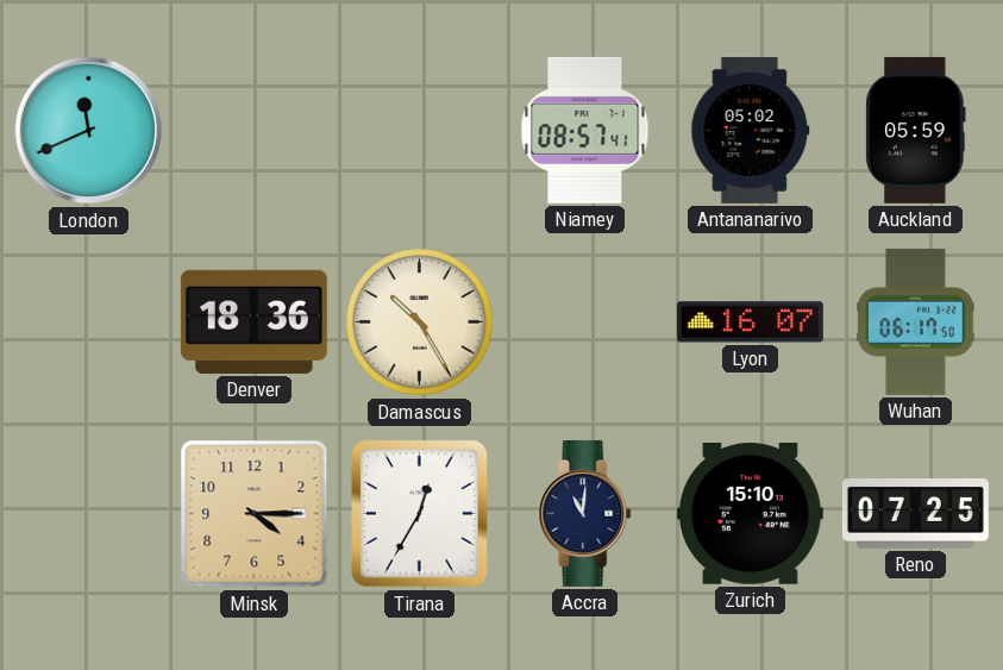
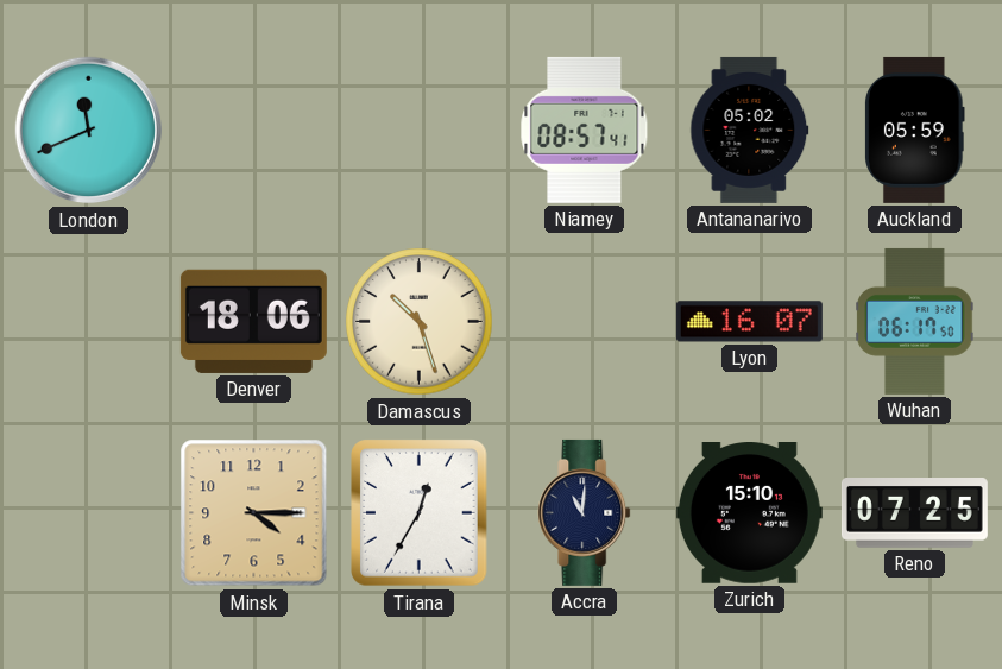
Denver: 18:36 -> 18:06
Damascus: 10:25 -> 10:27
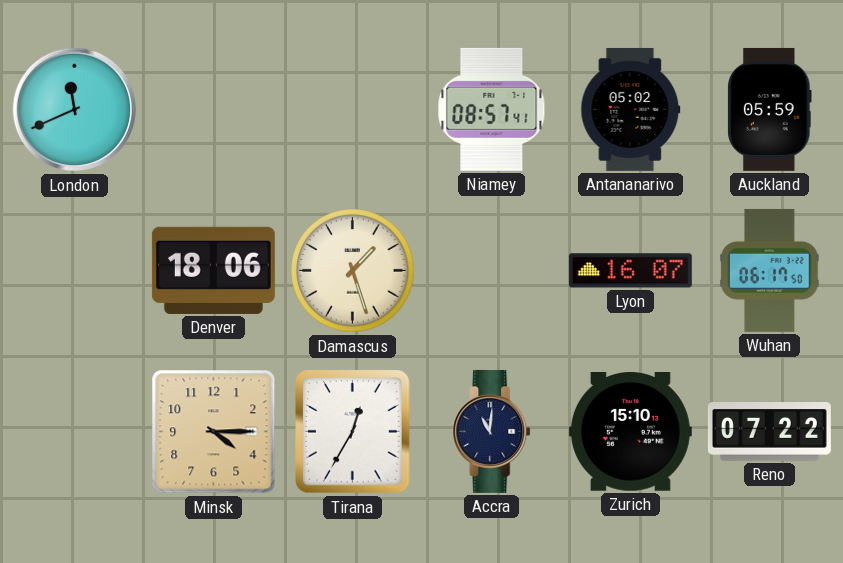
Damascus: 10:27 -> 1:27
Reno: 07:25 -> 07:22
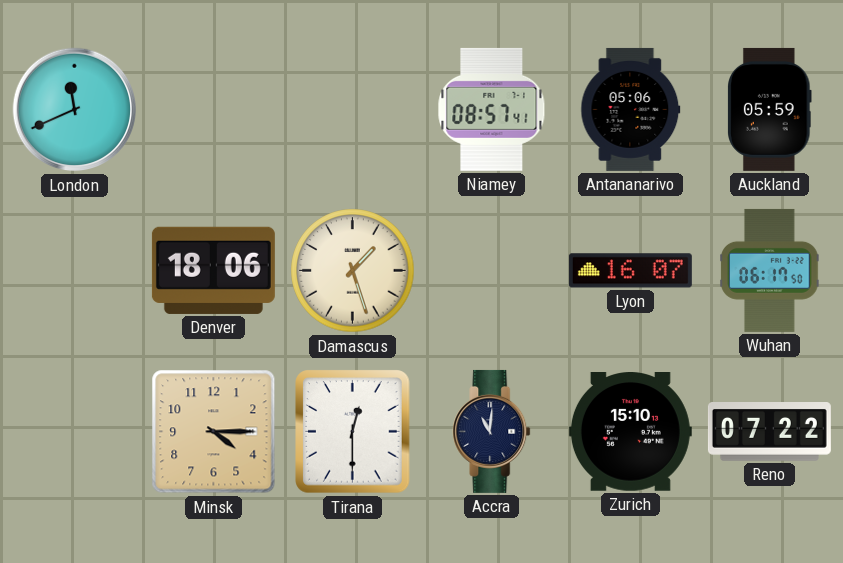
Antananarivo: 05:02 -> 05:06
Tirana: 12:35 -> 12:30
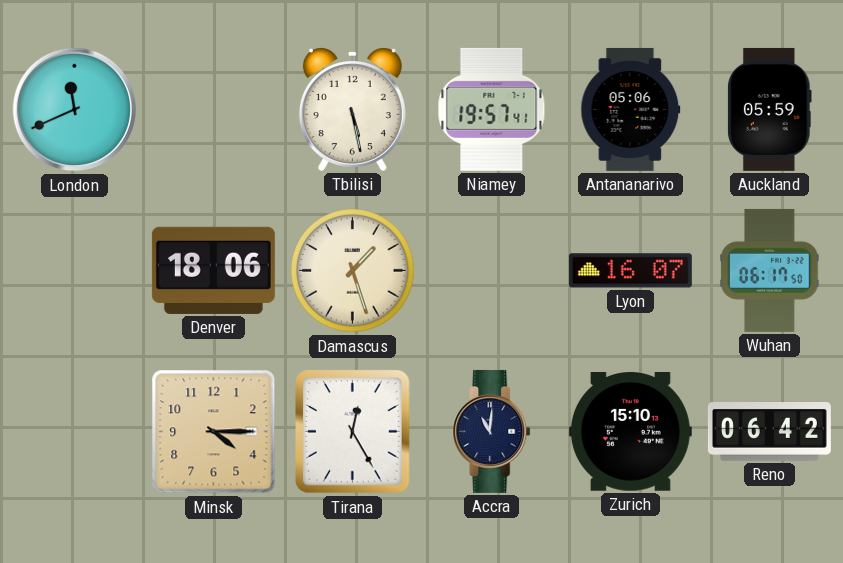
Tbilisi: none -> 5:28
Niamey: 08:57 -> 19:57
Tirana: 12:30 -> 12:25
Reno: 07:22 -> 06:42
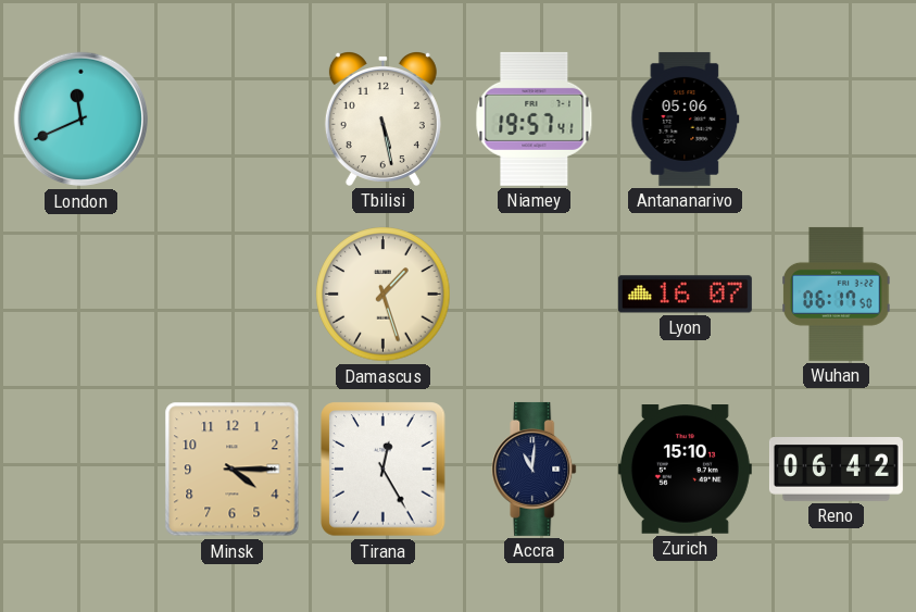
Auckland: 05:59 -> none
Denver: 18:06 -> none
